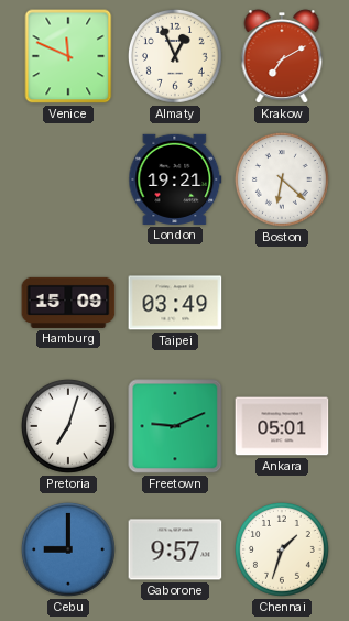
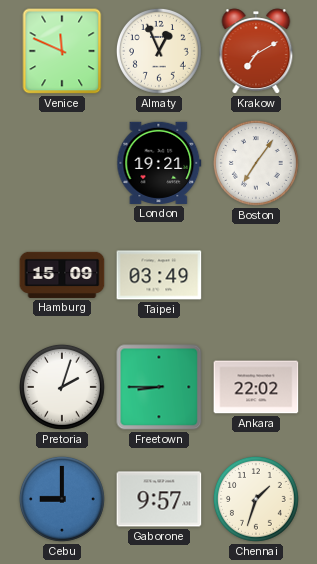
Boston: 6:22 -> 7:06
Pretoria: 7:03 -> 2:03
Freetown: 9:11 -> 8:45
Ankara: 05:01 -> 22:02
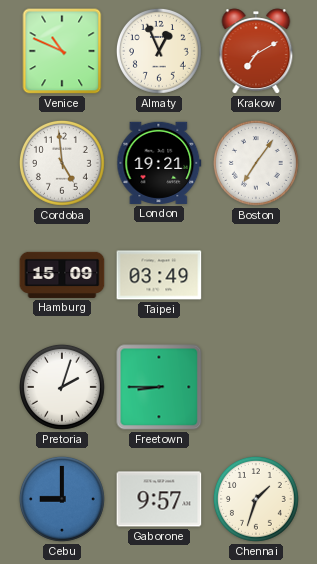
Venice: 11:49 -> 10:49
Cordoba: none -> 4:59
Ankara: 22:02 -> none
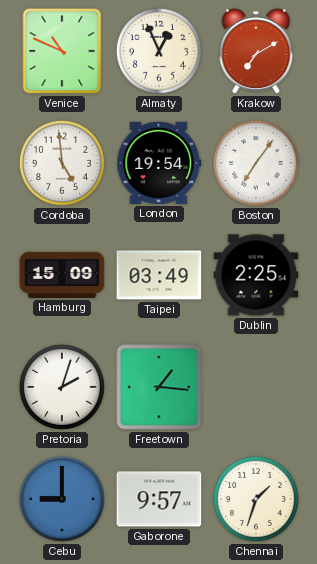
London: 19:21 -> 19:54
Dublin: none -> 2:25
Freetown: 8:45 -> 1:16
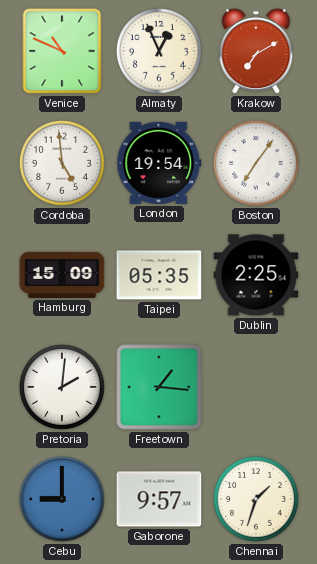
Taipei: 03:49 -> 05:35
Pretoria: 2:03 -> 2:01
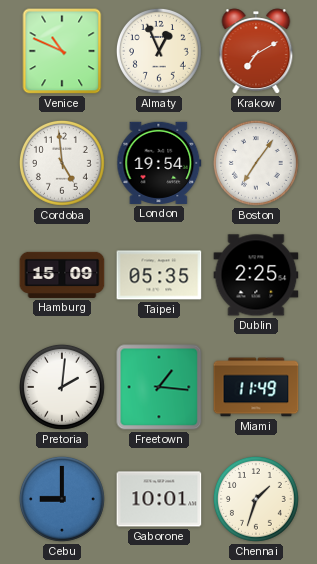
Miami: none -> 11:49
Gaborone: 9:57 -> 10:01
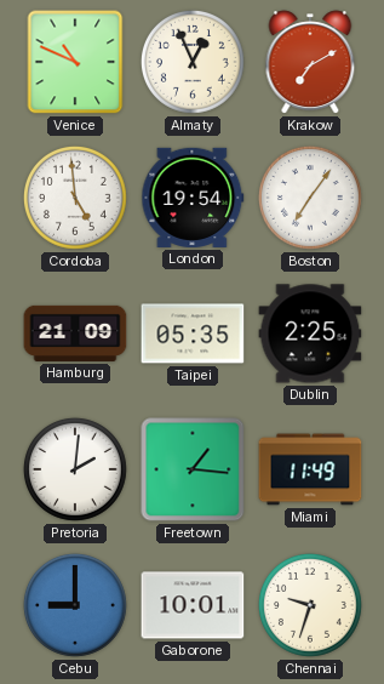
Hamburg: 15:09 -> 21:09
Chennai: 1:33 -> 9:33
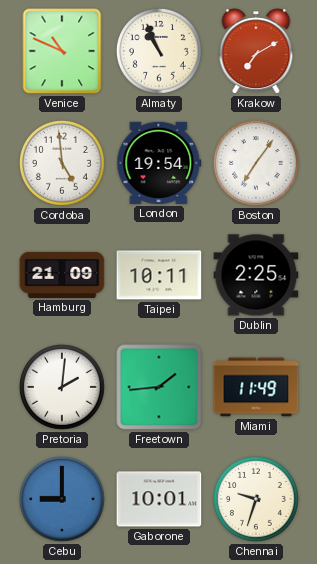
Almaty: 12:56 -> 10:56
Taipei: 05:35 -> 10:11
Freetown: 1:16 -> 1:44
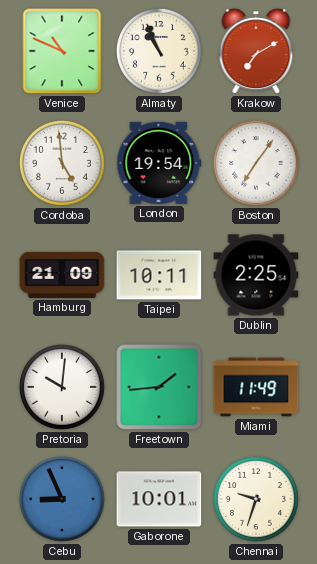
Pretoria: 2:01 -> 10:01
Cebu: 9:00 -> 8:56
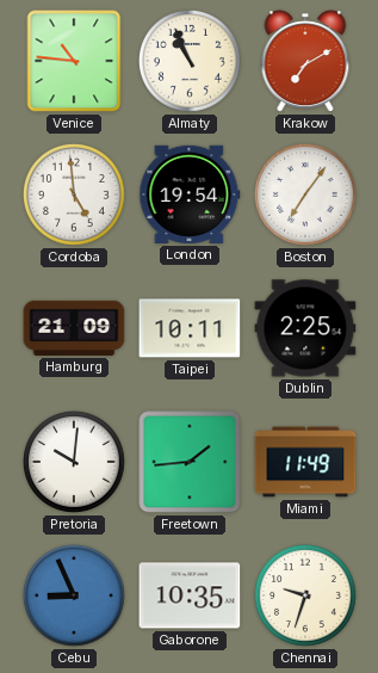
Venice: 10:49 -> 10:46
Gaborone: 10:01 -> 10:35
